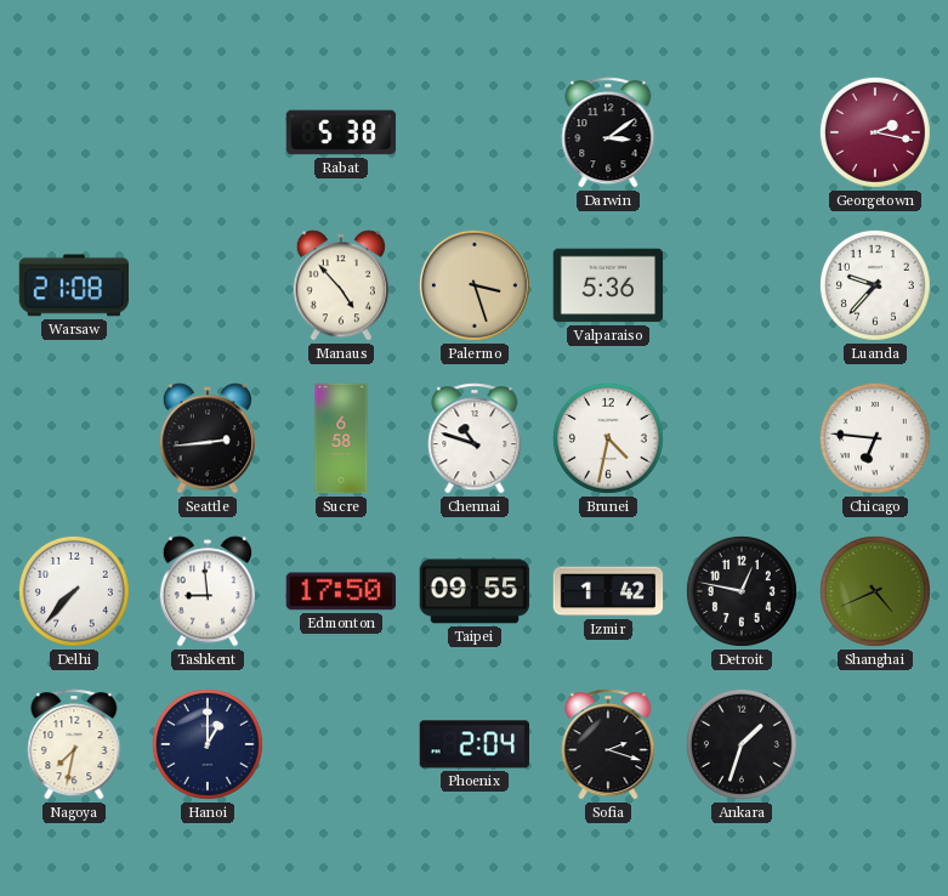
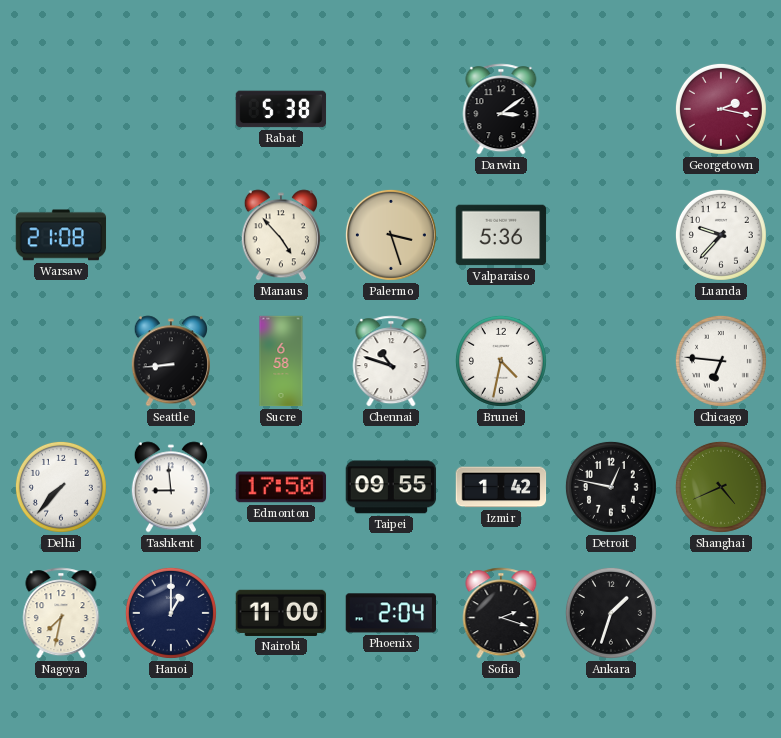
Seattle: 2:44 -> 8:44
Nairobi: none -> 11:00
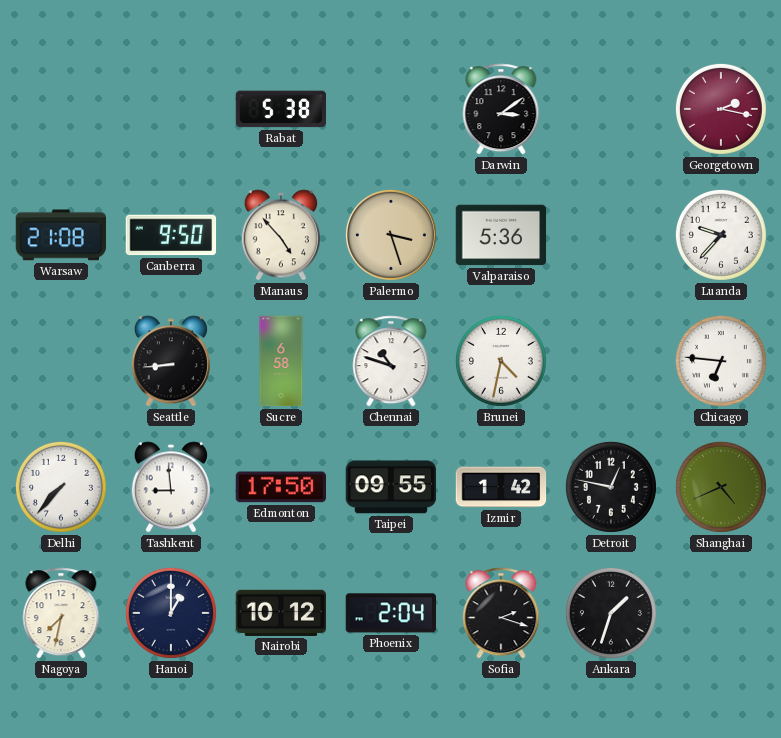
Canberra: none -> 9:50
Nairobi: 11:00 -> 10:12
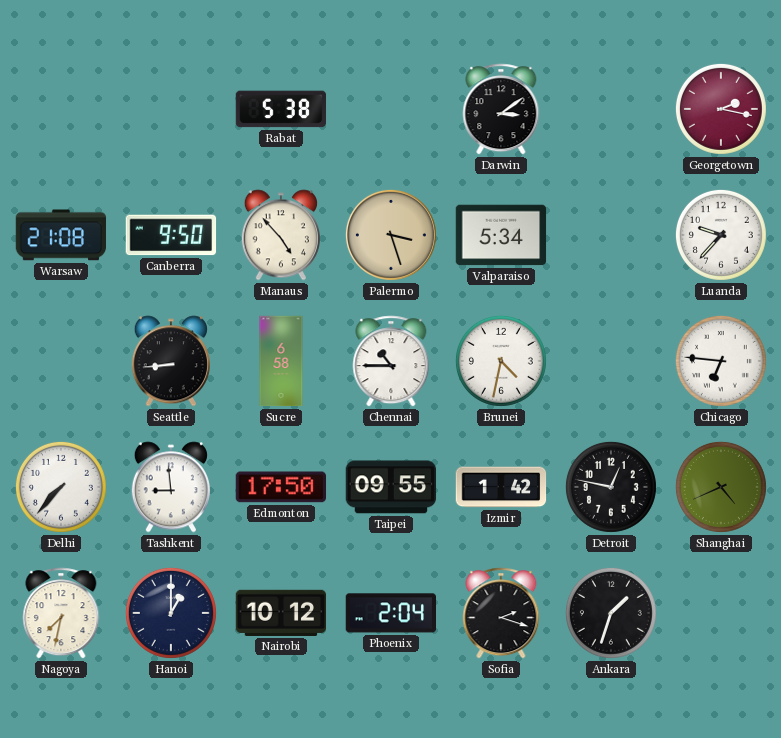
Valparaiso: 5:36 -> 5:34
Chennai: 10:48 -> 10:45
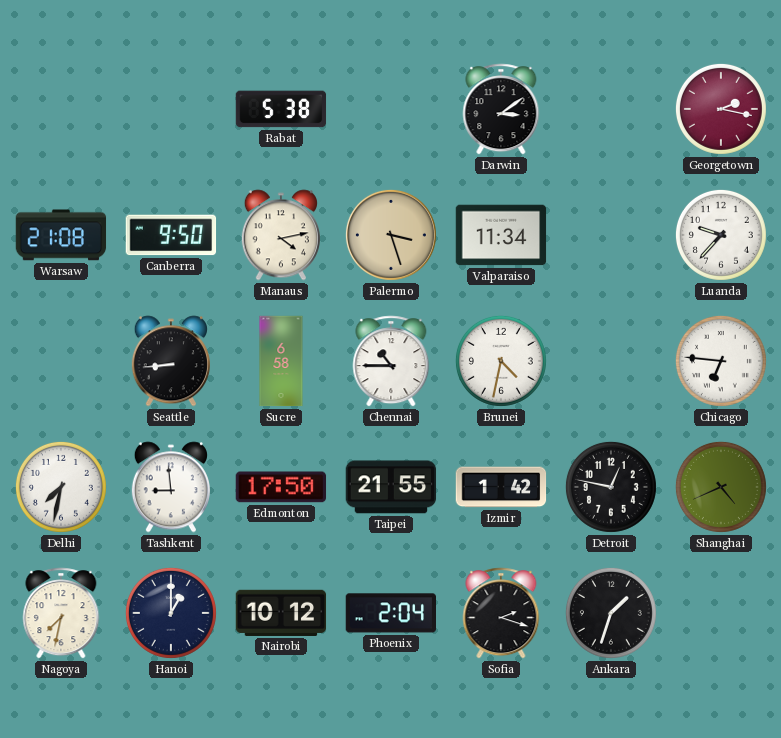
Manaus: 4:53 -> 4:13
Valparaiso: 5:34 -> 11:34
Delhi: 7:37 -> 7:32
Taipei: 09:55 -> 21:55
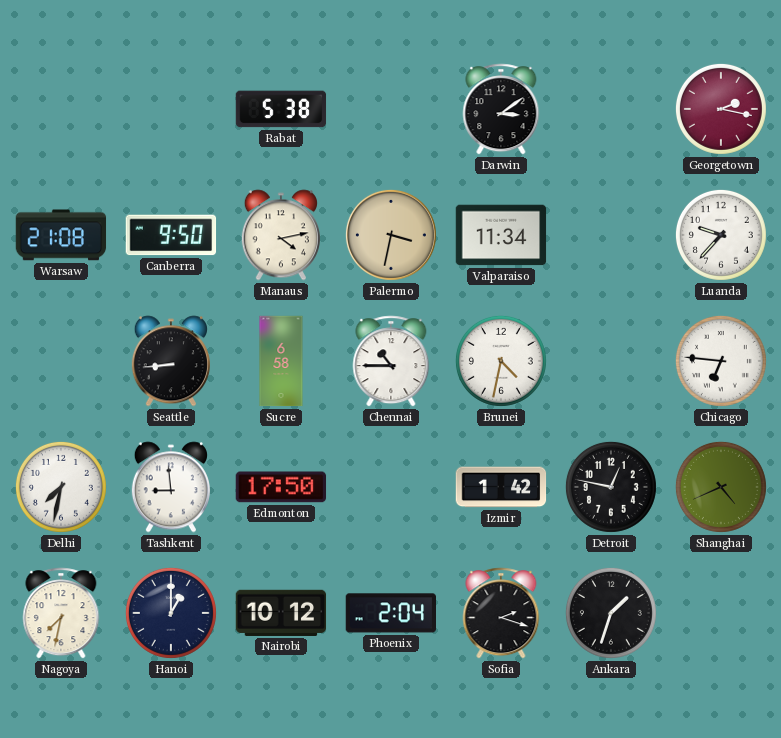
Palermo: 3:27 -> 3:32
Taipei: 21:55 -> none
